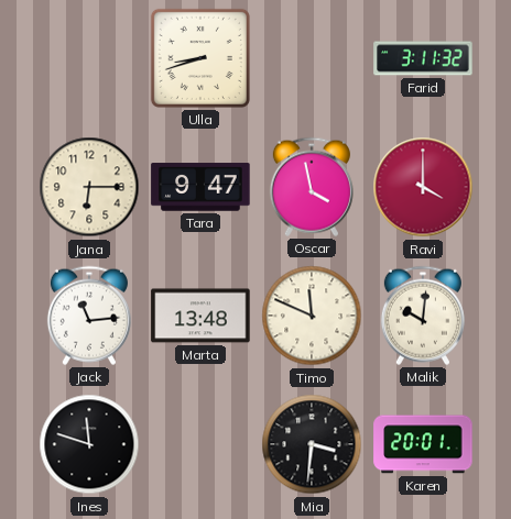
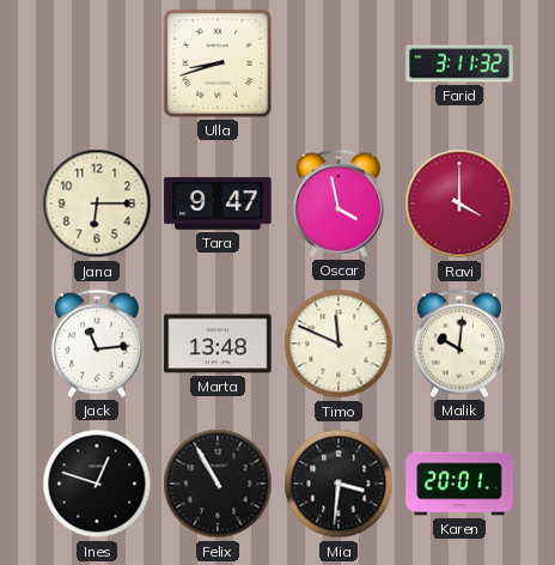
Ines: 11:48 -> 12:48
Felix: none -> 10:55
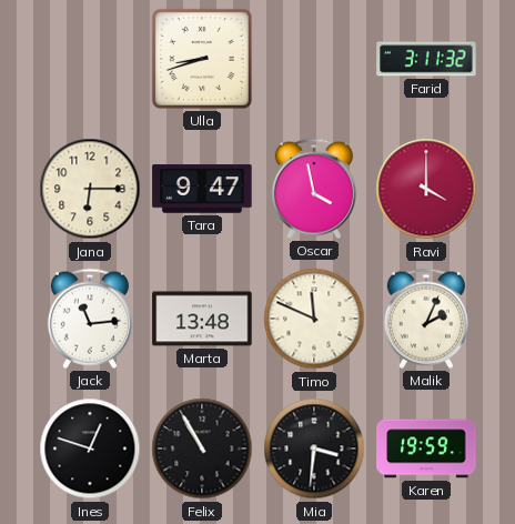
Malik: 10:01 -> 2:04
Karen: 20:01 -> 19:59
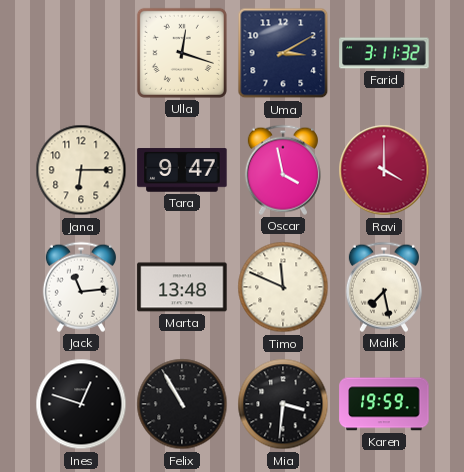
Ulla: 8:42 -> 12:18
Uma: none -> 3:10
Malik: 2:04 -> 7:28
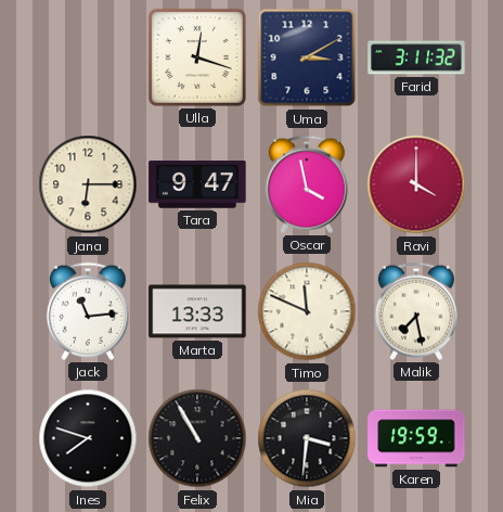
Marta: 13:48 -> 13:33
Ines: 12:48 -> 7:48
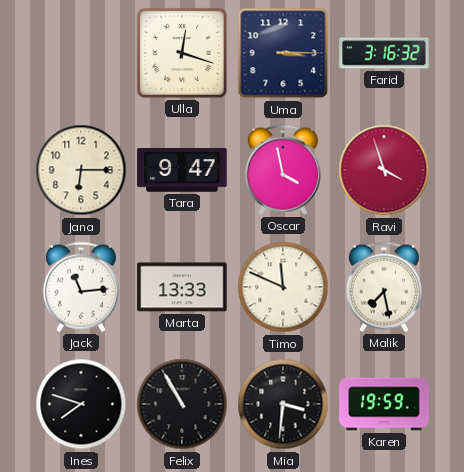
Uma: 3:10 -> 3:15
Farid: 3:11 -> 3:16
Ravi: 4:00 -> 3:57
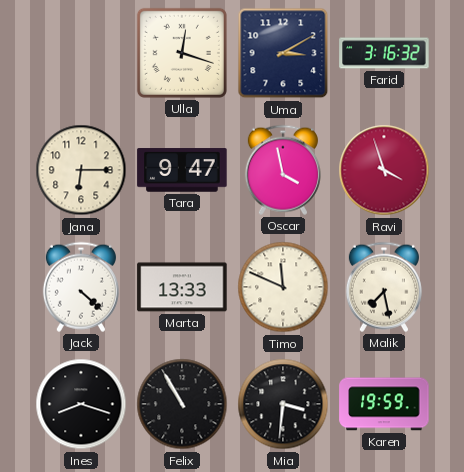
Uma: 3:15 -> 3:10
Jack: 11:14 -> 4:22
Ines: 7:48 -> 8:18
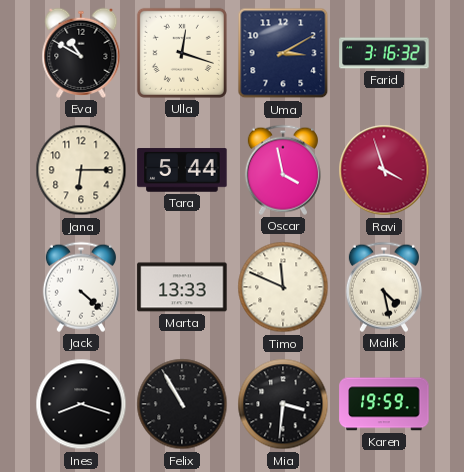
Eva: none -> 10:50
Tara: 9:47 -> 5:44
Malik: 7:28 -> 4:28
